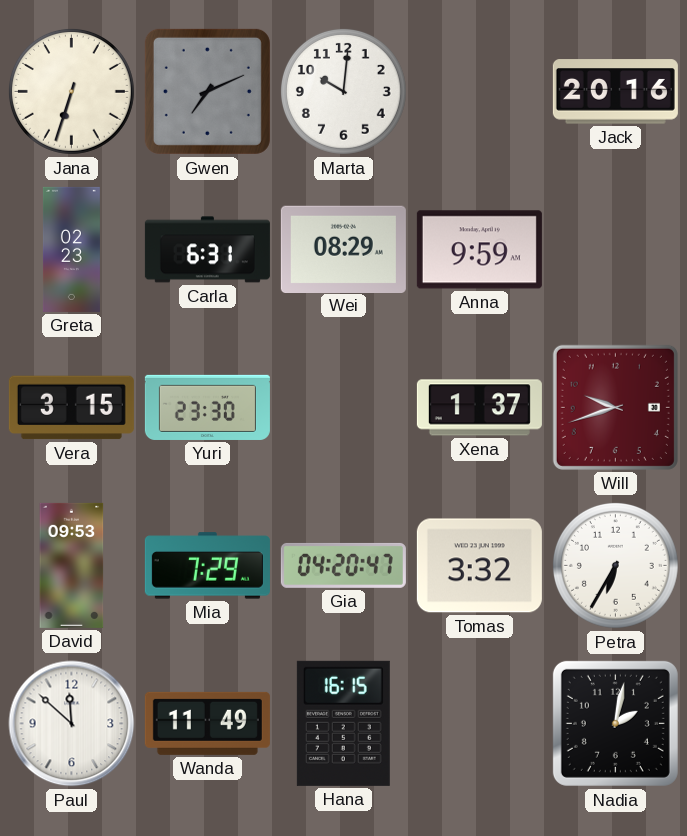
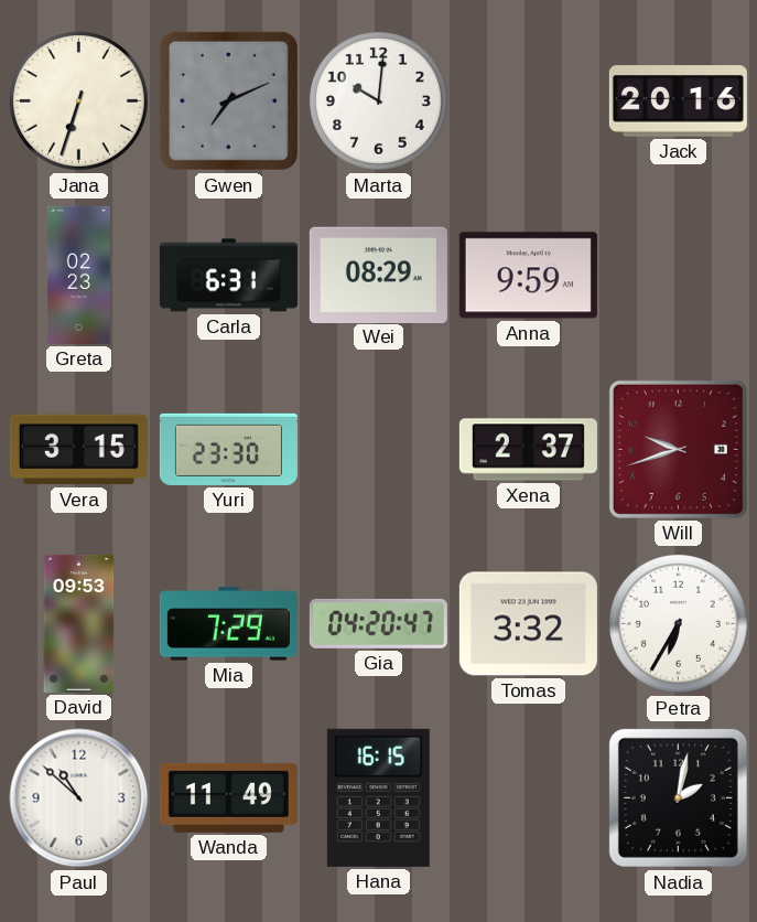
Xena: 1:37 -> 2:37
Paul: 11:52 -> 10:52
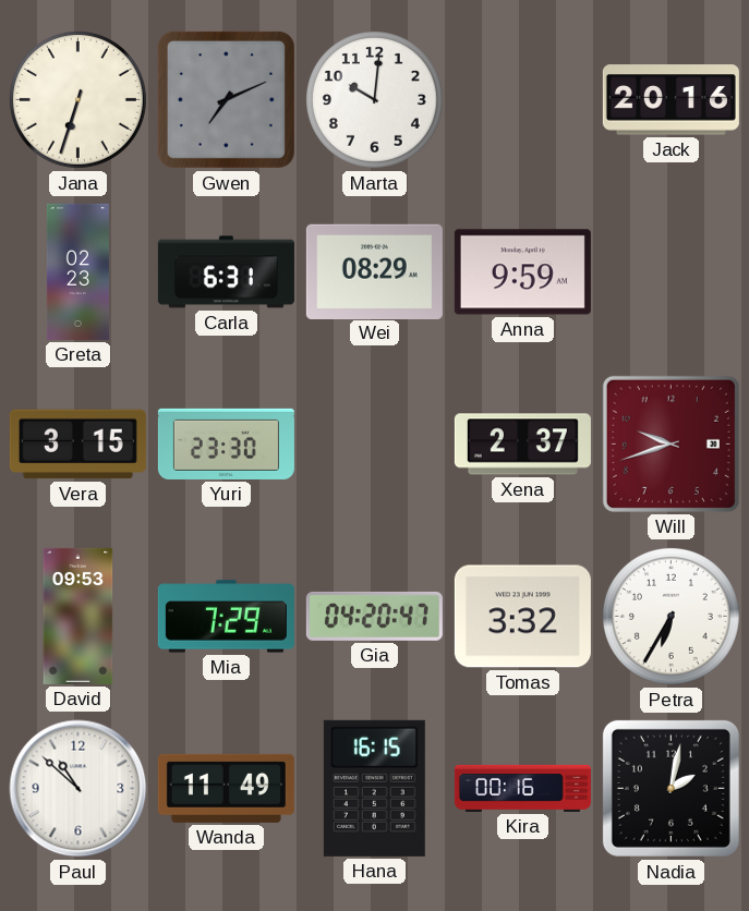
Kira: none -> 00:16
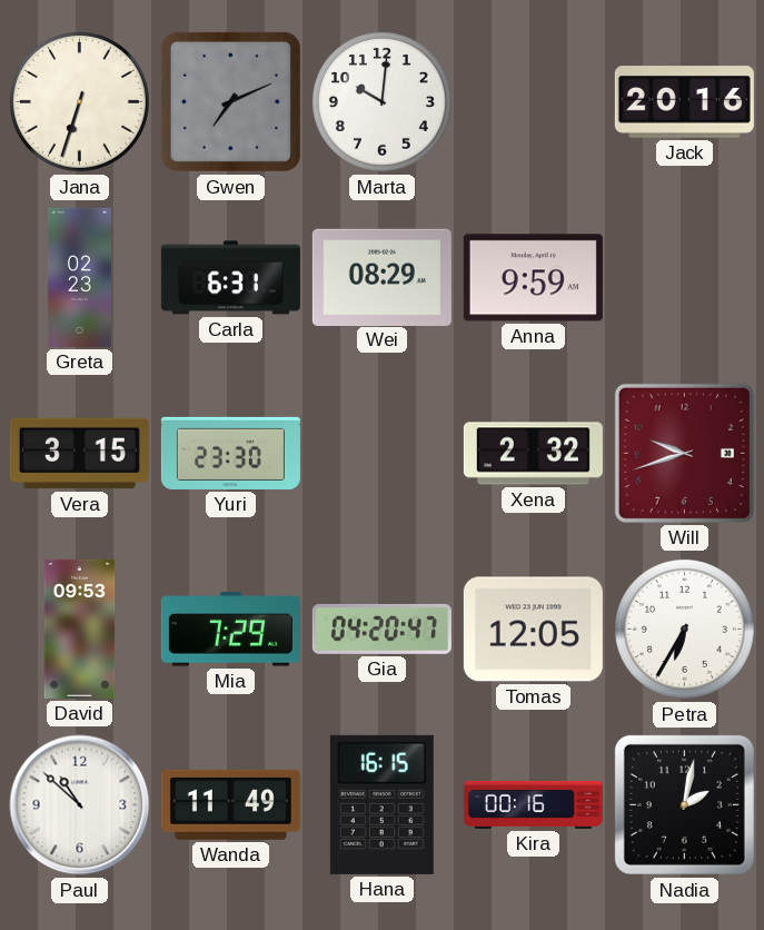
Xena: 2:37 -> 2:32
Tomas: 3:32 -> 12:05
